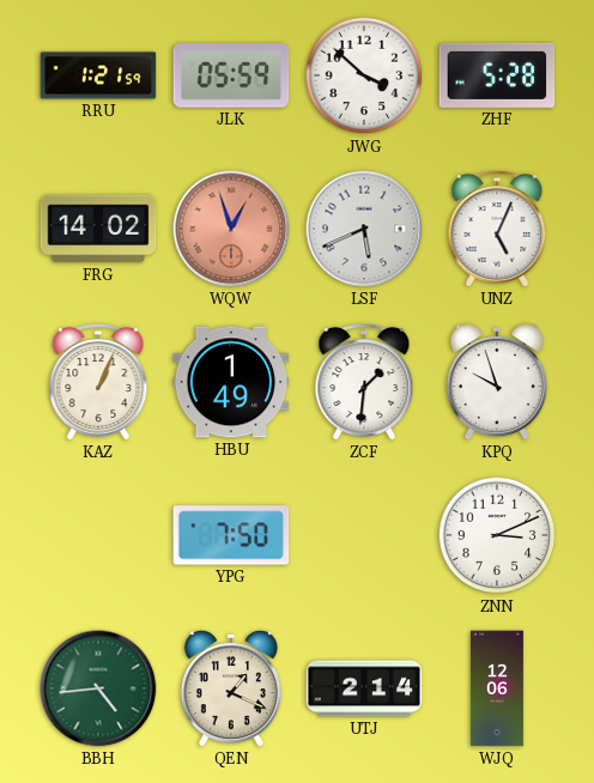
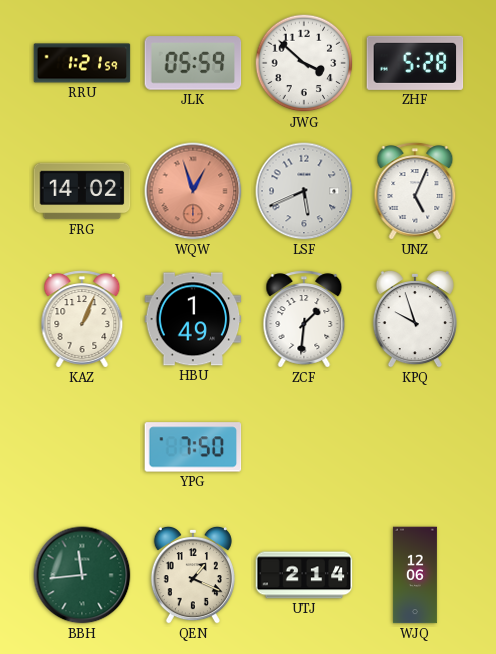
ZNN: 3:11 -> none
BBH: 4:44 -> 11:44
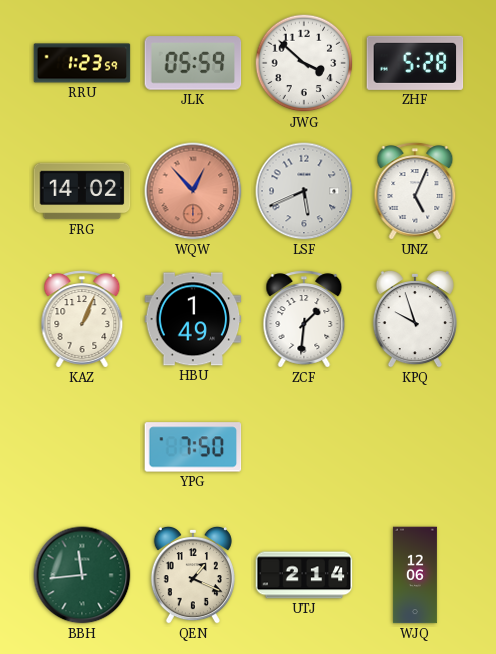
RRU: 1:21 -> 1:23
WQW: 12:57 -> 12:53
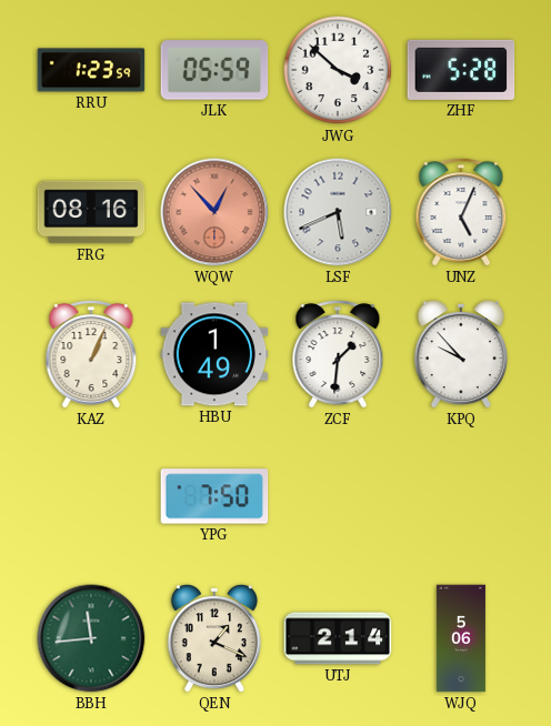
FRG: 14:02 -> 08:16
KPQ: 9:57 -> 9:53
WJQ: 12:06 -> 5:06
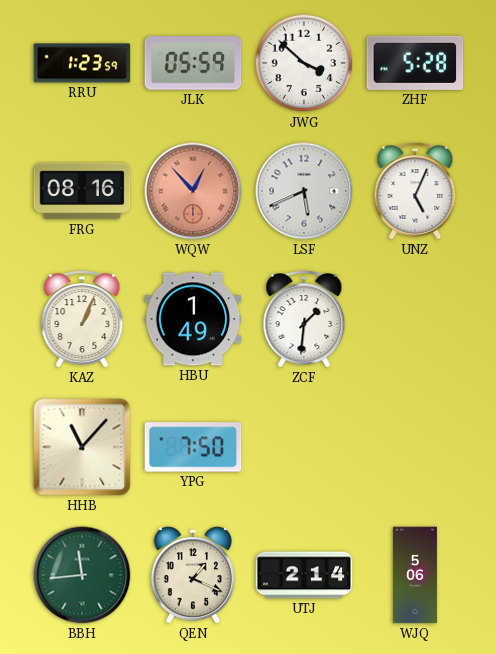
KPQ: 9:53 -> none
HHB: none -> 11:07
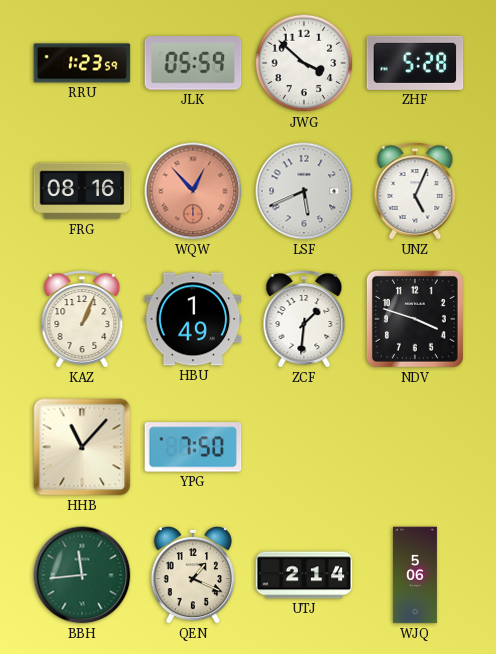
NDV: none -> 3:48
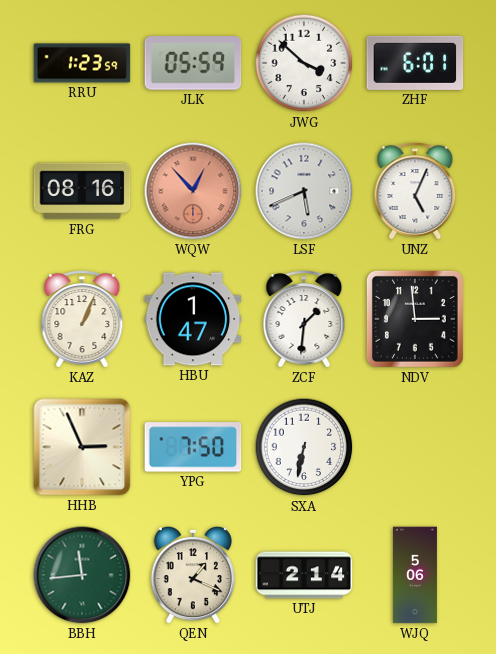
ZHF: 5:28 -> 6:01
HBU: 1:49 -> 1:47
NDV: 3:48 -> 2:59
HHB: 11:07 -> 2:56
SXA: none -> 6:32
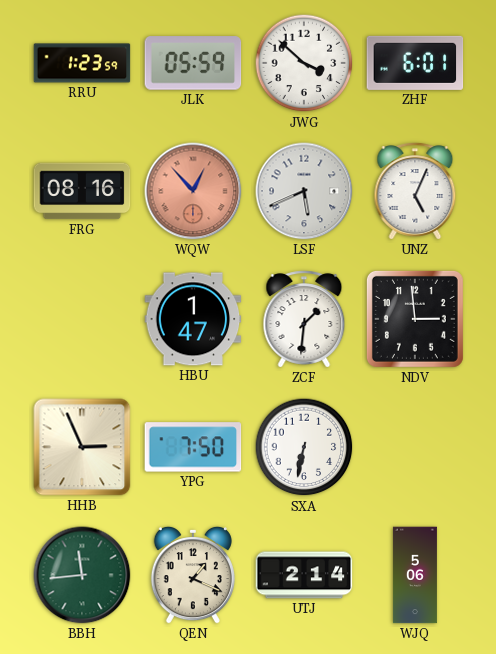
KAZ: 1:04 -> none
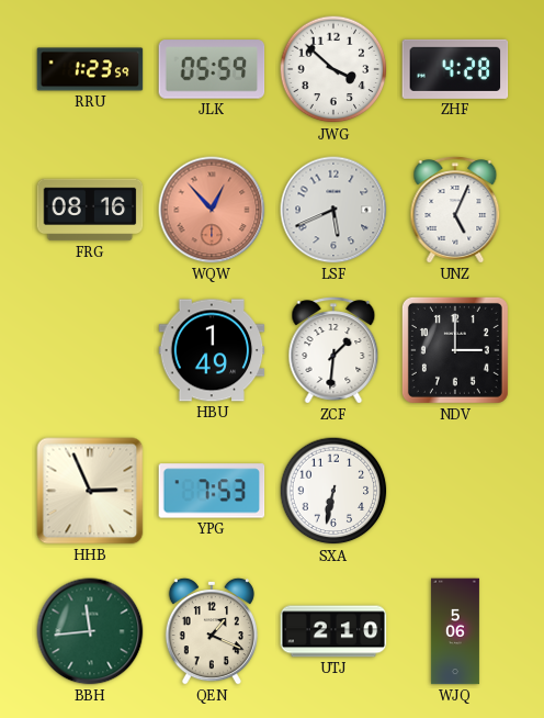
ZHF: 6:01 -> 4:28
HBU: 1:47 -> 1:49
NDV: 2:59 -> 3:00
YPG: 7:50 -> 7:53
UTJ: 2:14 -> 2:10
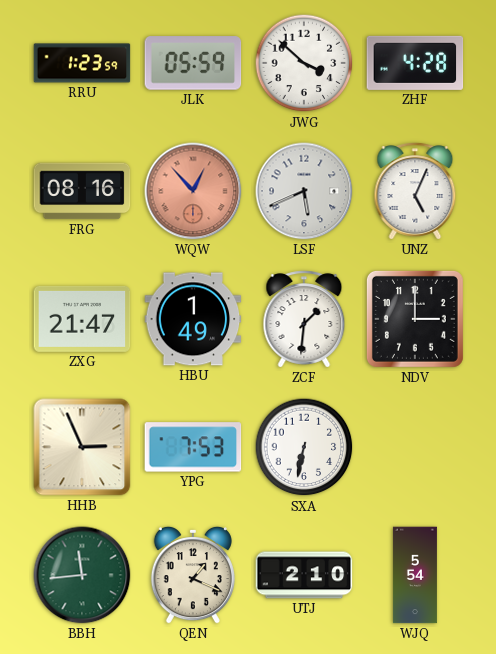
ZXG: none -> 21:47
WJQ: 5:06 -> 5:54
